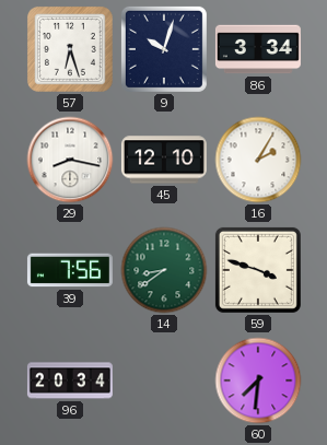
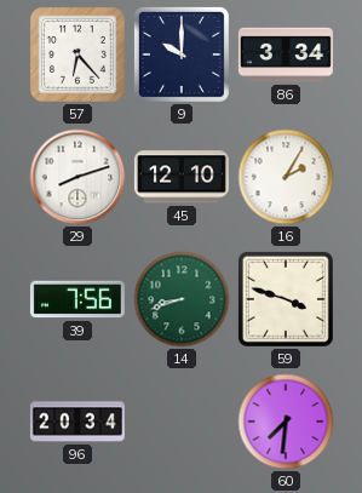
57: 6:27 -> 6:23
9: 10:03 -> 10:00
29: 8:17 -> 8:12
14: 8:39 -> 8:42
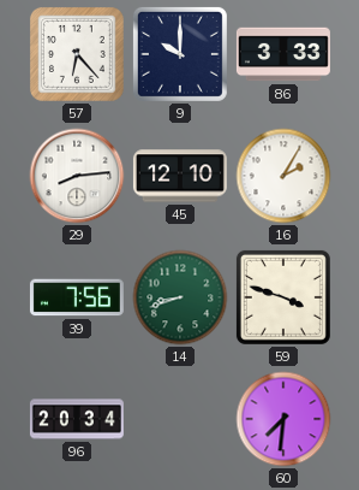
86: 3:34 -> 3:33
29: 8:12 -> 8:14
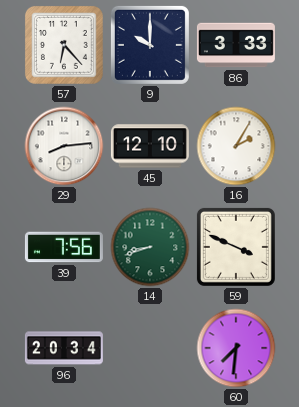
59: 3:48 -> 3:49
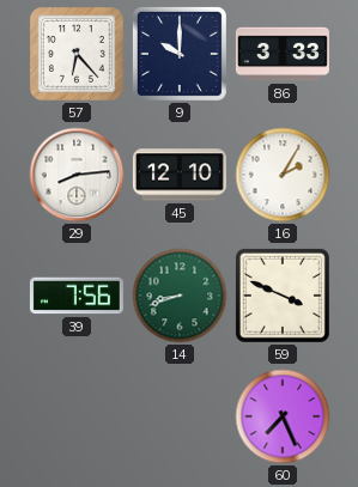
96: 20:34 -> none
60: 7:31 -> 7:26
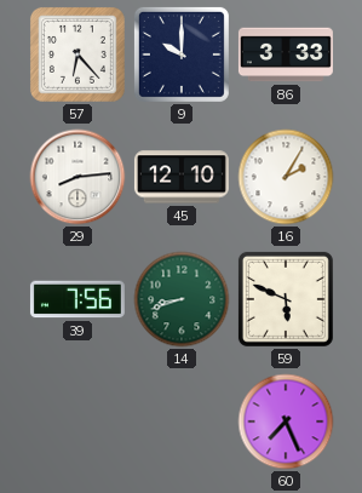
59: 3:49 -> 5:49
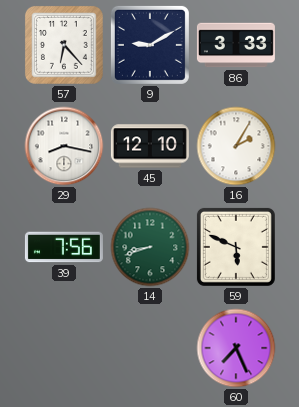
9: 10:00 -> 9:10
29: 8:14 -> 8:17
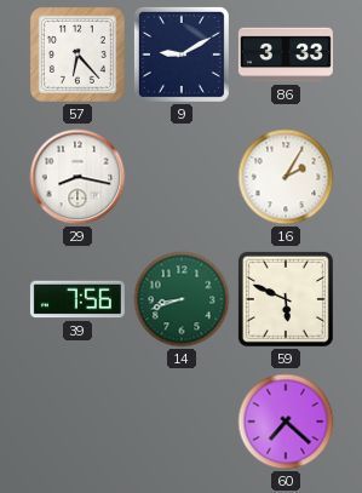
45: 12:10 -> none
60: 7:26 -> 7:22
